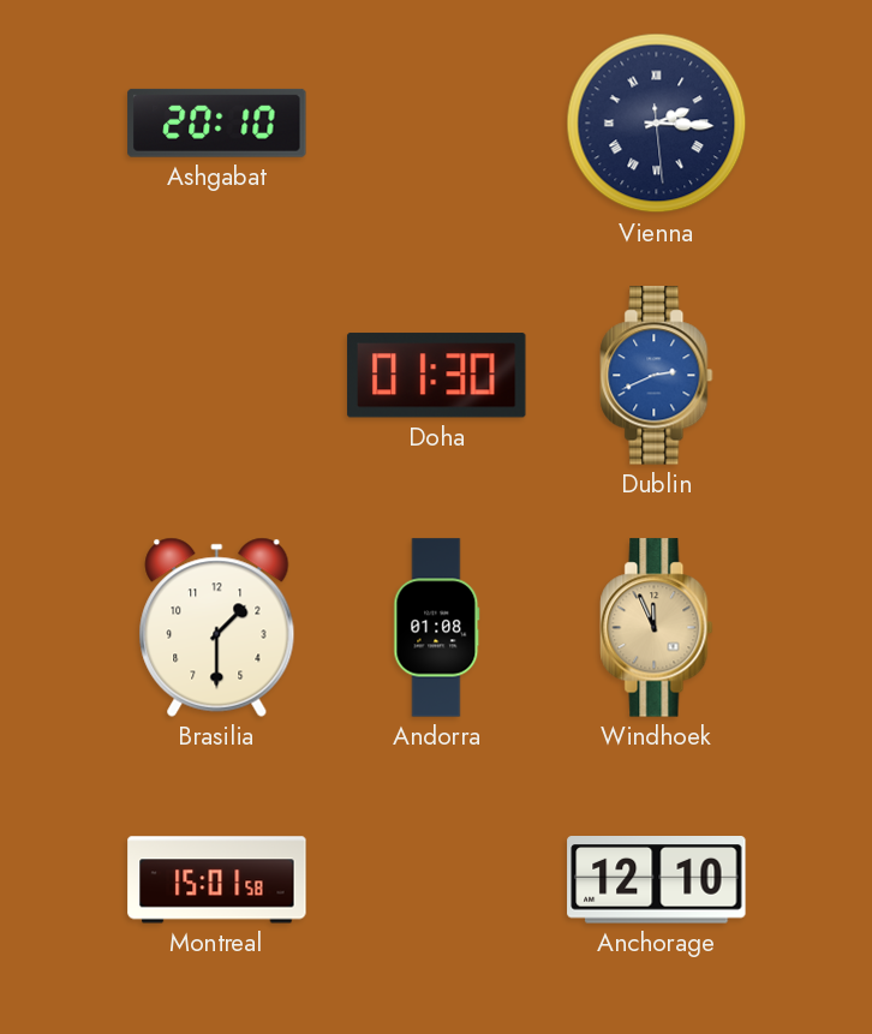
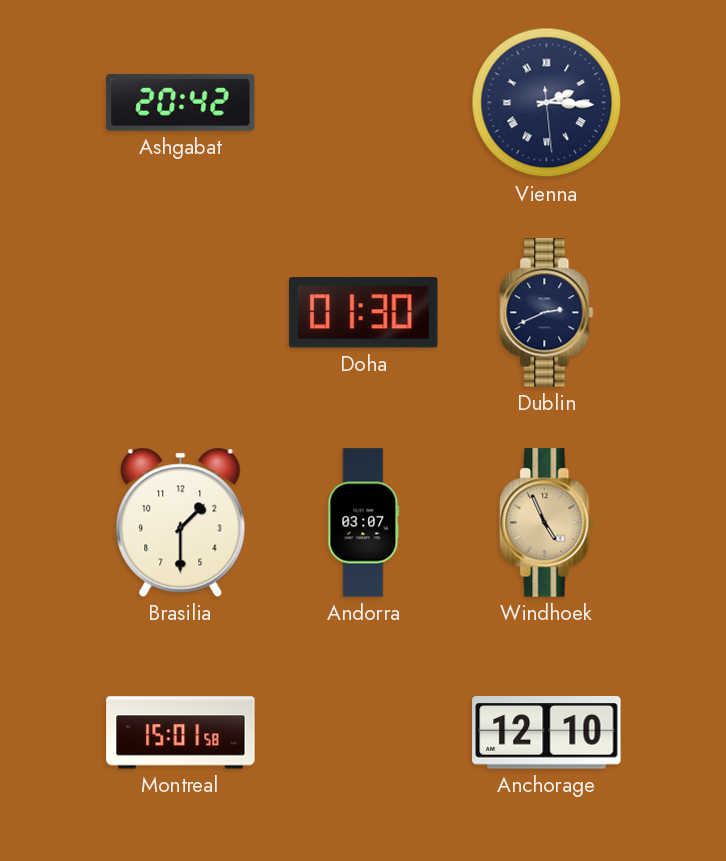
Ashgabat: 20:10 -> 20:42
Dublin dial: blue -> navy
Andorra: 01:08 -> 03:07
Windhoek: 11:56 -> 4:56
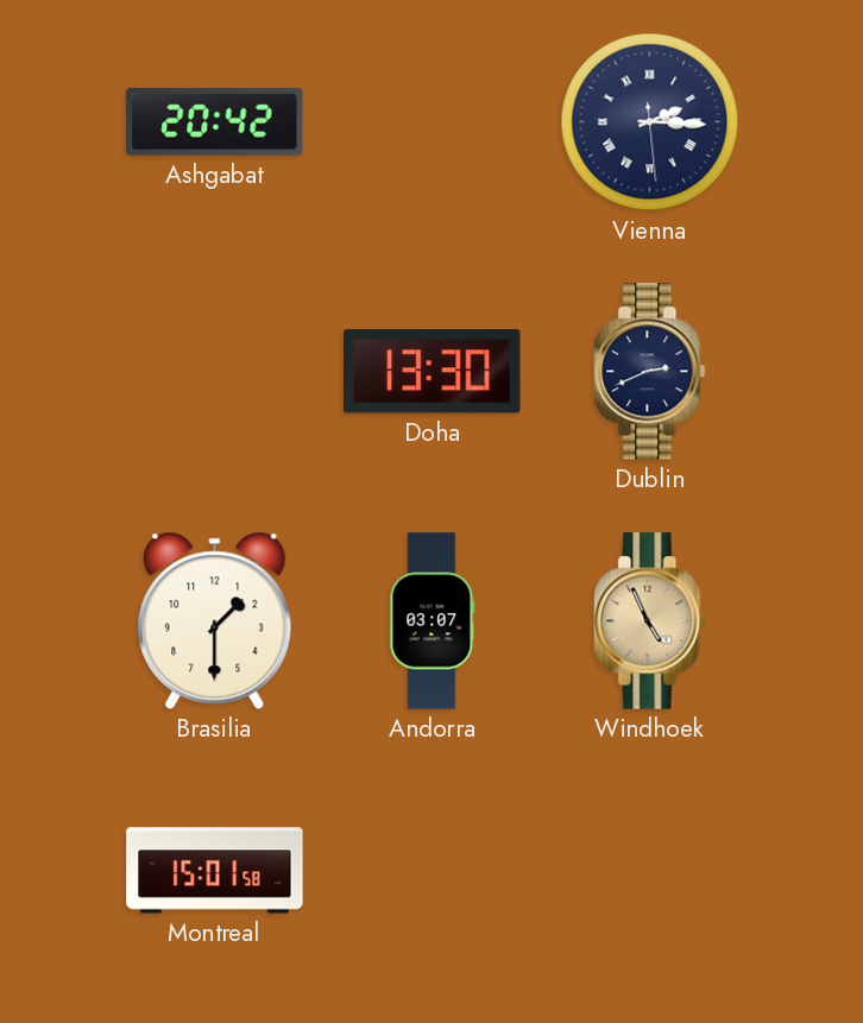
Doha: 01:30 -> 13:30
Anchorage: 12:10 -> none
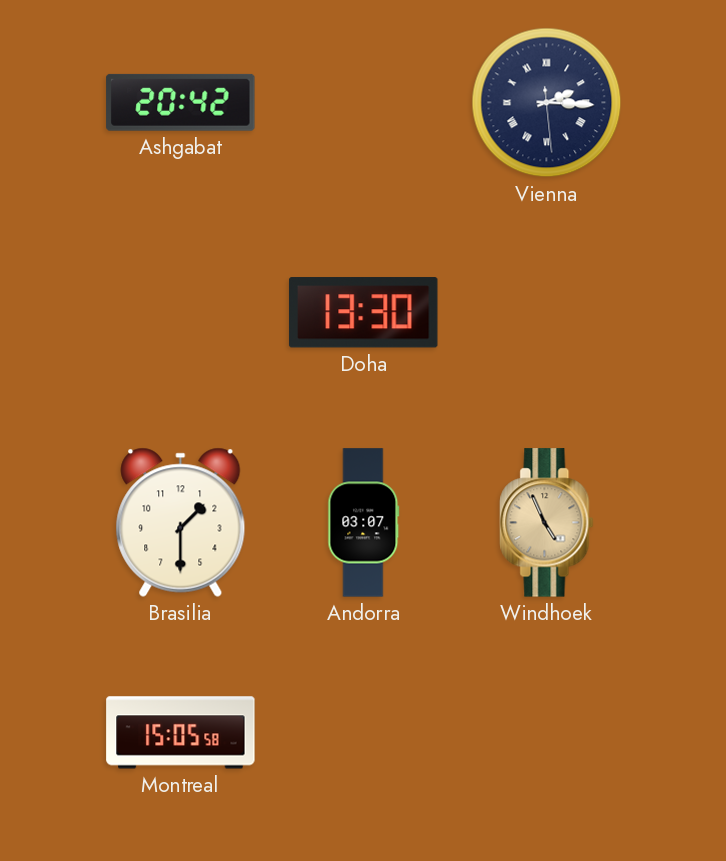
Dublin: 2:41 -> none
Montreal: 15:01 -> 15:05
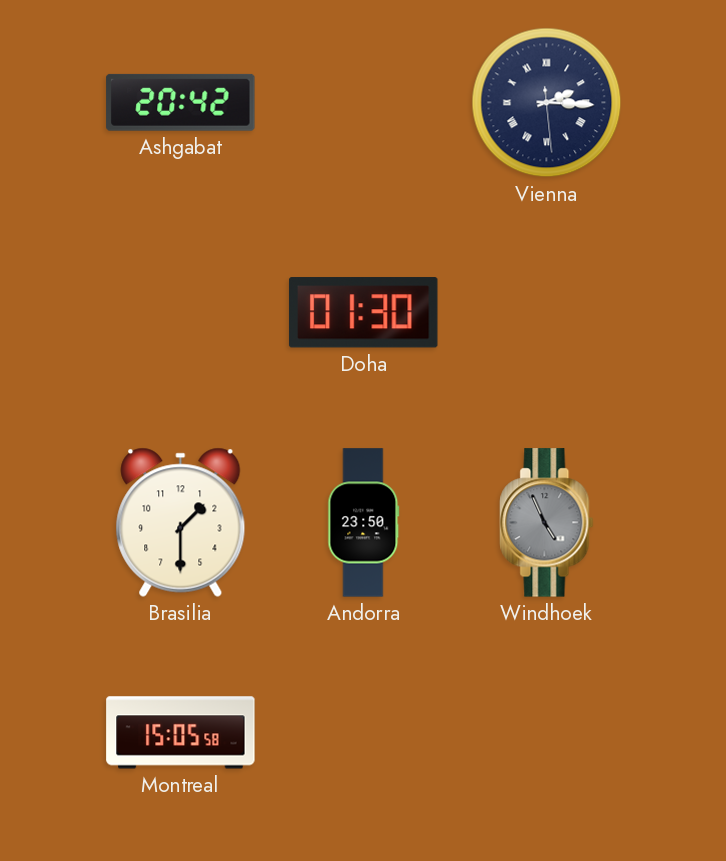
Doha: 13:30 -> 01:30
Andorra: 03:07 -> 23:50
Windhoek dial: champagne -> grey
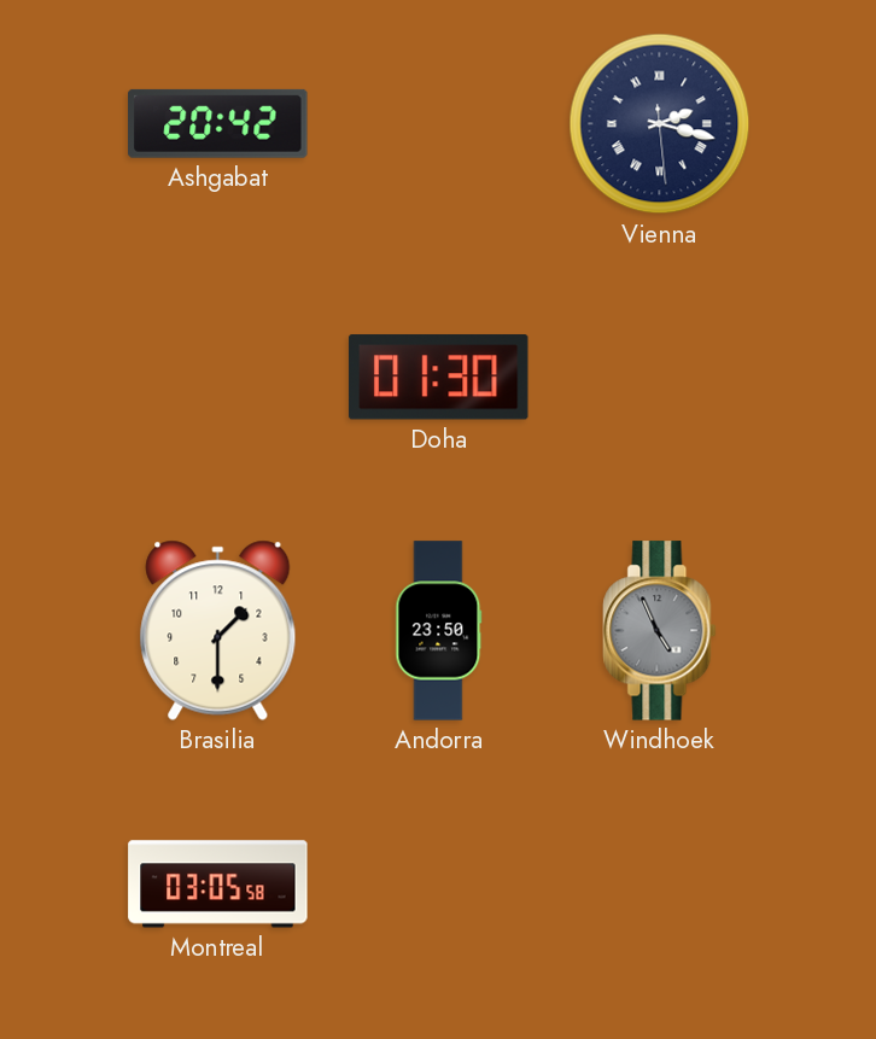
Vienna: 2:15 -> 2:17
Montreal: 15:05 -> 03:05
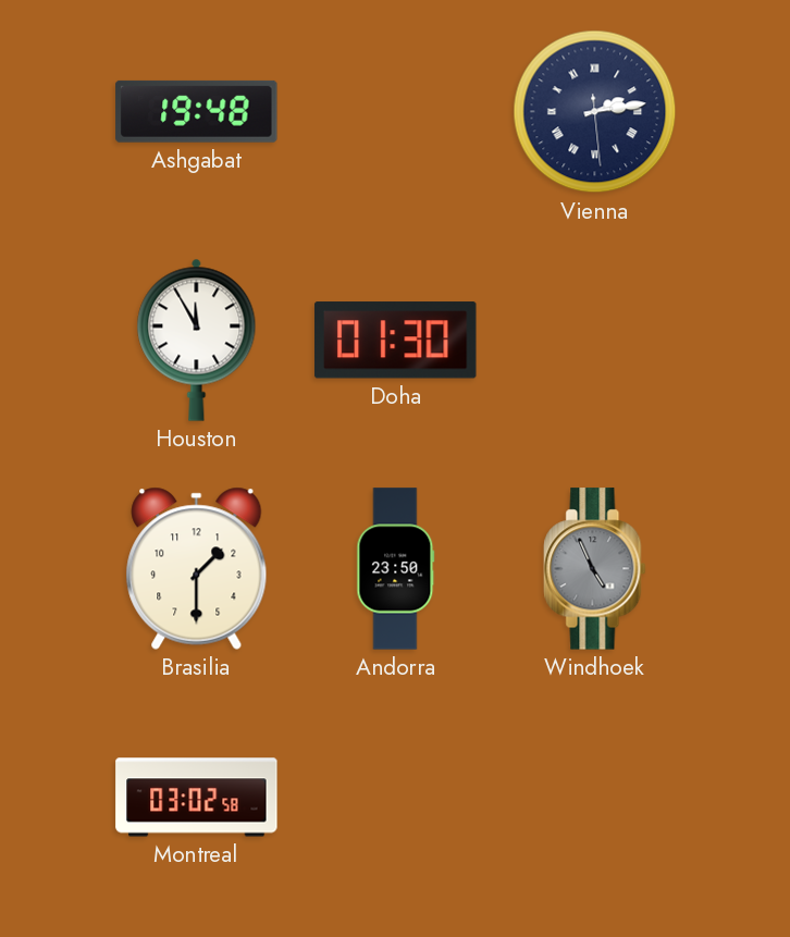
Ashgabat: 20:42 -> 19:48
Vienna: 2:17 -> 2:13
Houston: none -> 11:55
Montreal: 03:05 -> 03:02
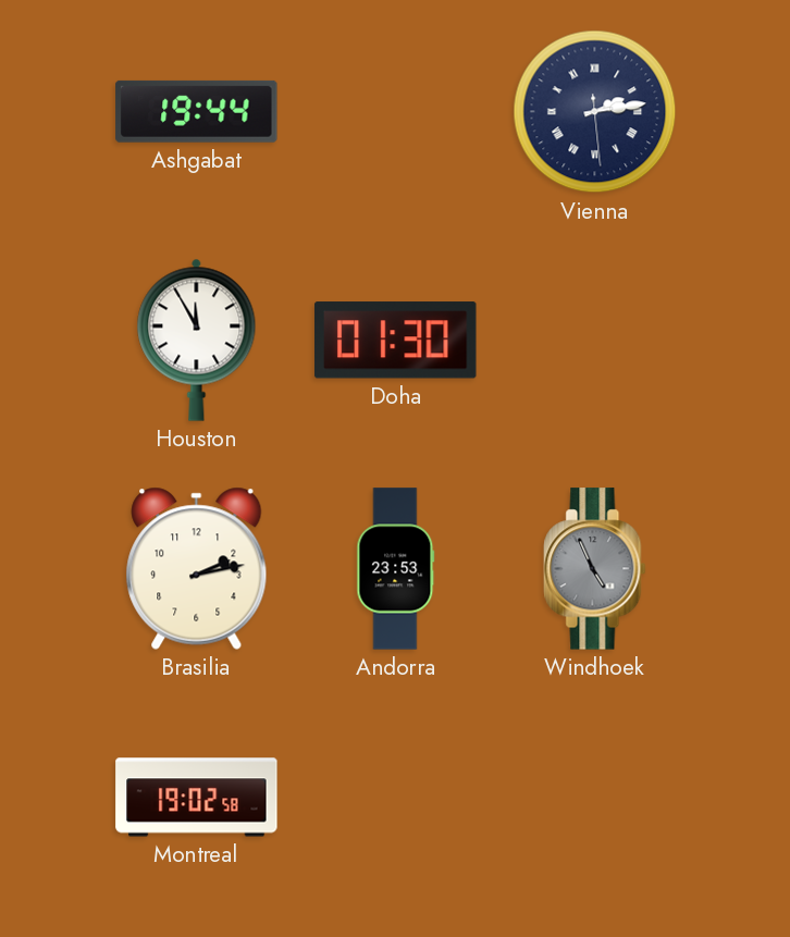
Ashgabat: 19:48 -> 19:44
Brasilia: 1:30 -> 2:13
Andorra: 23:50 -> 23:53
Montreal: 03:02 -> 19:02
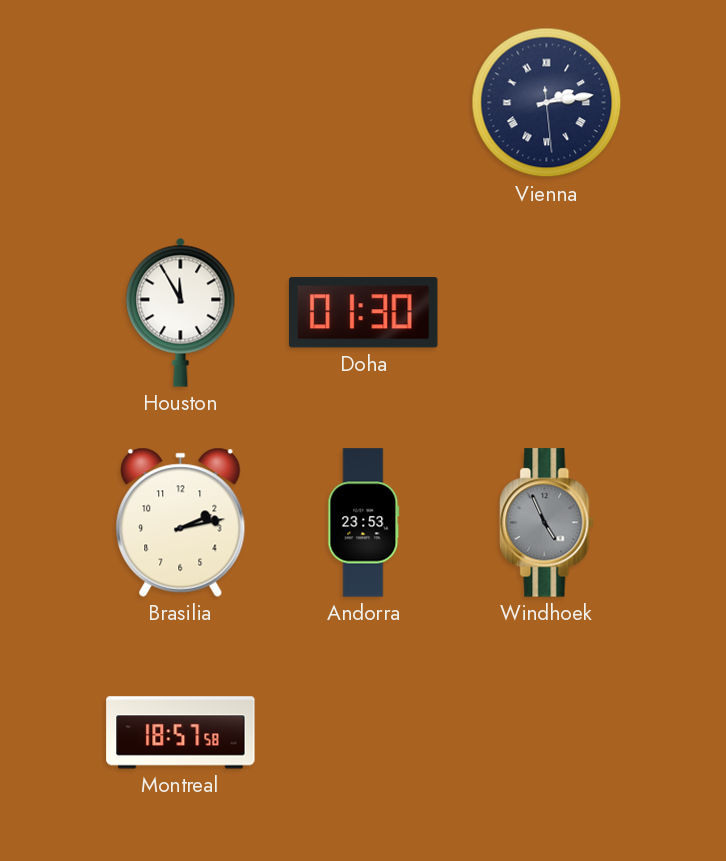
Ashgabat: 19:44 -> none
Montreal: 19:02 -> 18:57
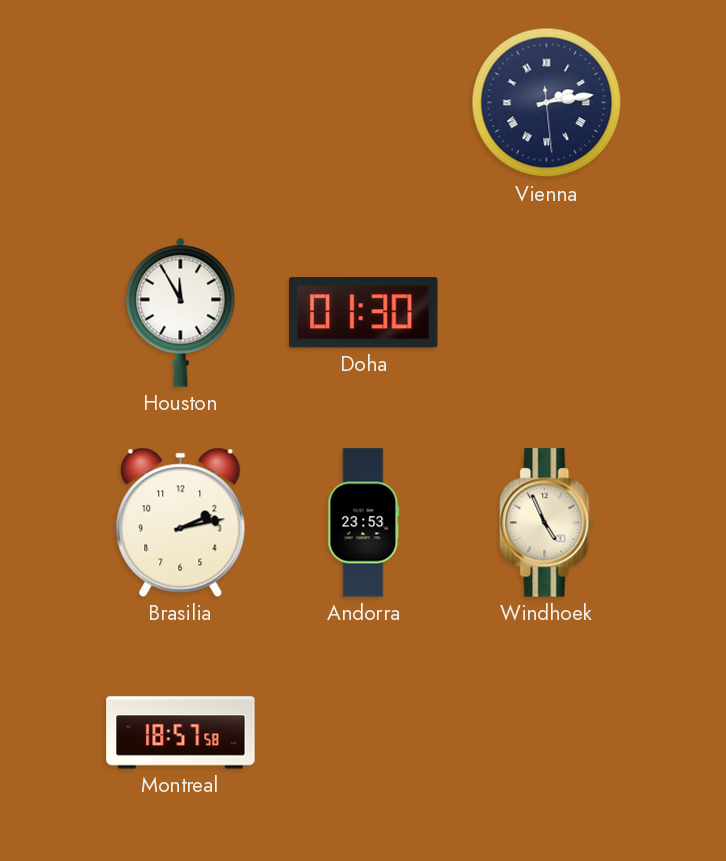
Windhoek dial: grey -> cream
